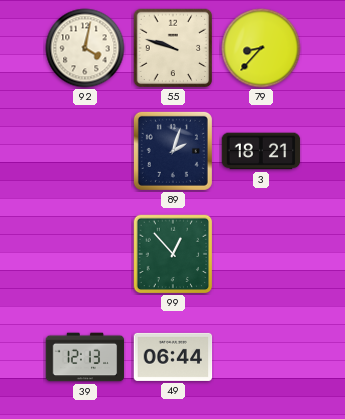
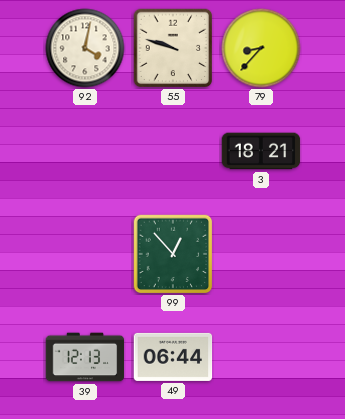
89: 2:03 -> none
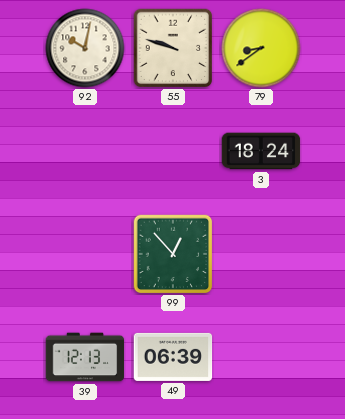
92: 4:02 -> 10:02
79: 8:37 -> 8:39
3: 18:21 -> 18:24
49: 06:44 -> 06:39
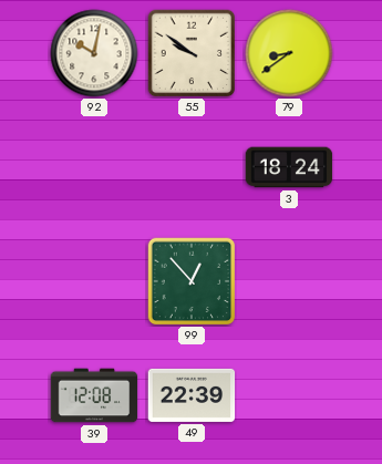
55: 9:48 -> 9:51
39: 12:13 -> 12:08
49: 06:39 -> 22:39
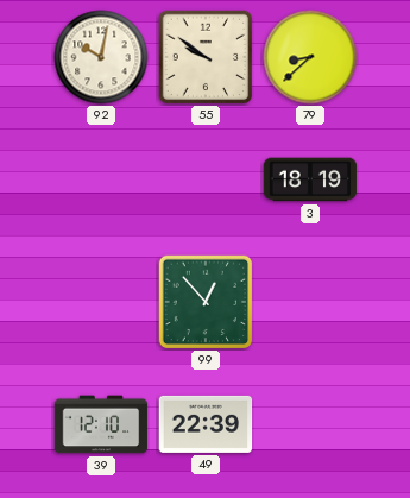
79: 8:39 -> 8:38
3: 18:24 -> 18:19
39: 12:08 -> 12:10
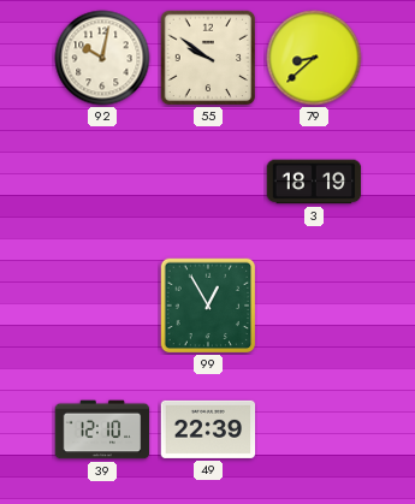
99: 12:53 -> 12:55
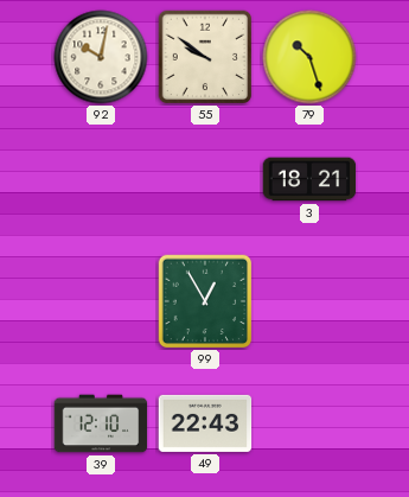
79: 8:38 -> 10:27
3: 18:19 -> 18:21
49: 22:39 -> 22:43
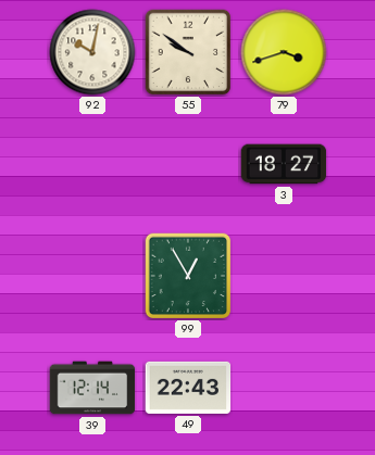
79: 10:27 -> 3:42
3: 18:21 -> 18:27
39: 12:10 -> 12:14
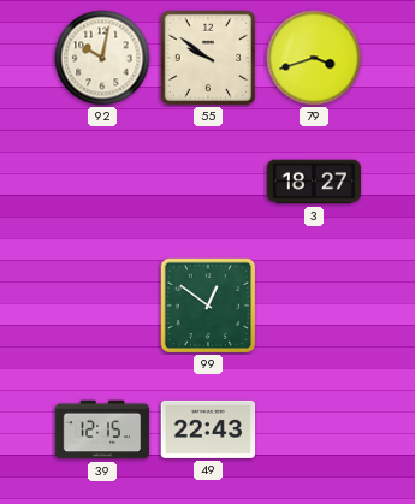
99: 12:55 -> 12:51
39: 12:14 -> 12:15
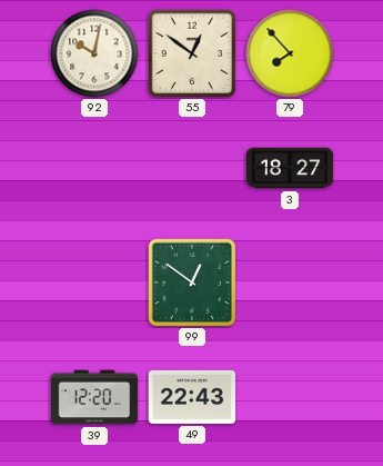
55: 9:51 -> 12:51
79: 3:42 -> 7:53
39: 12:15 -> 12:20
